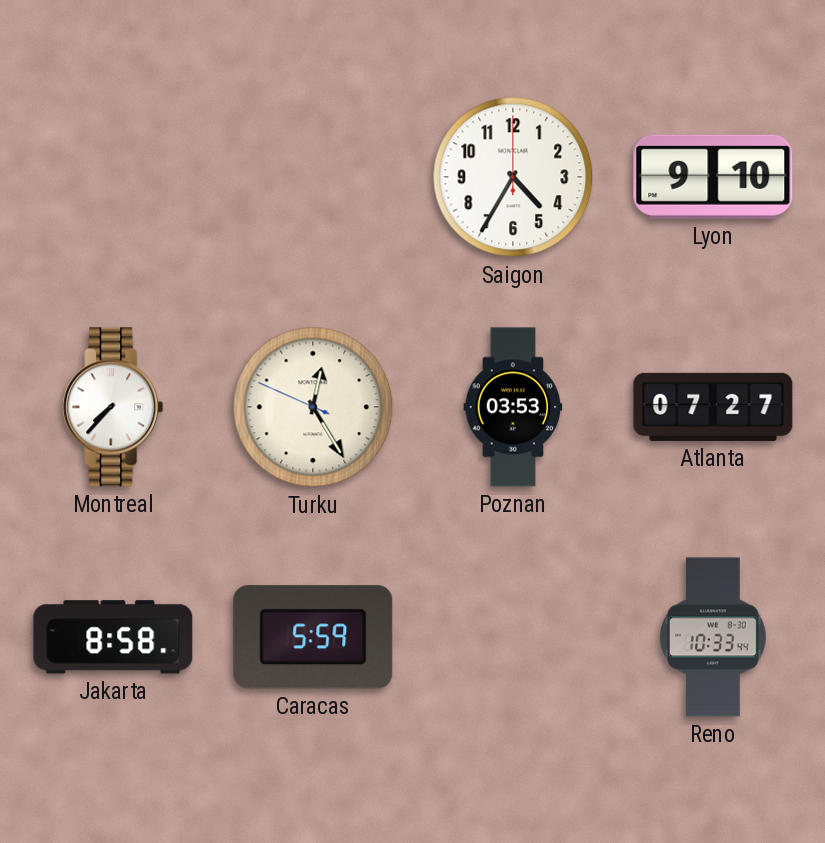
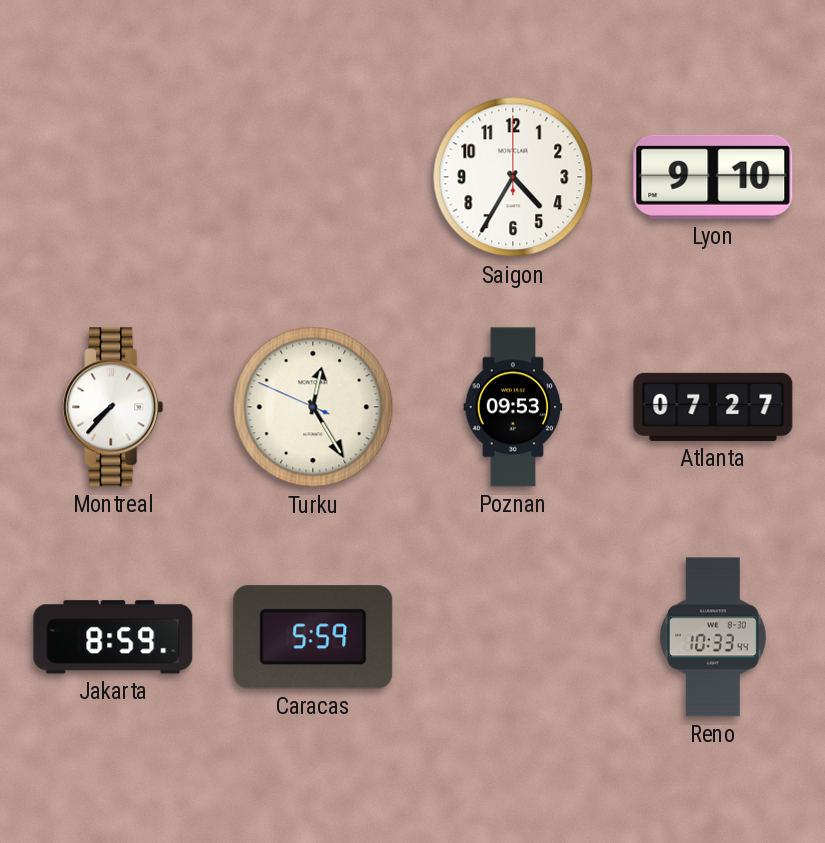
Poznan: 03:53 -> 09:53
Jakarta: 8:58 -> 8:59
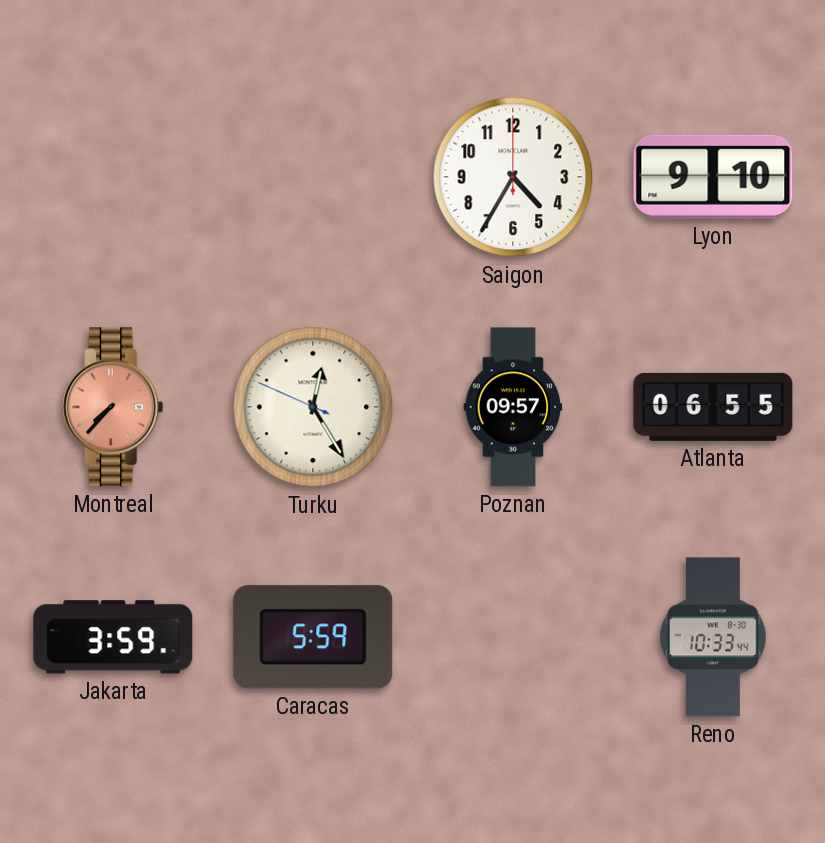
Montreal dial: white -> salmon
Poznan: 09:53 -> 09:57
Atlanta: 07:27 -> 06:55
Jakarta: 8:59 -> 3:59
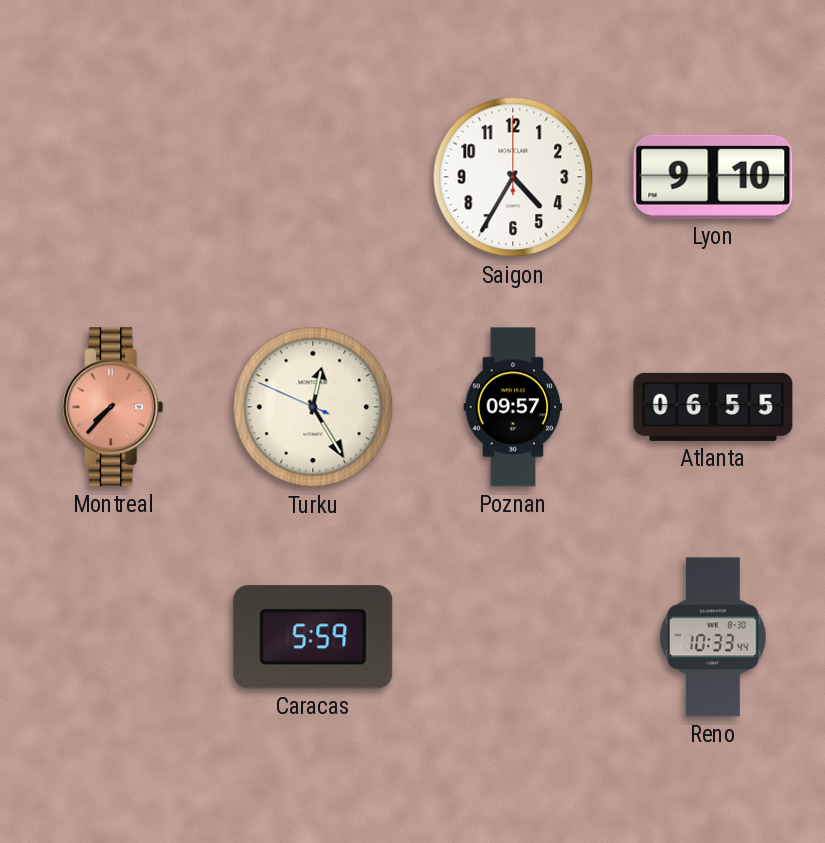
Jakarta: 3:59 -> none
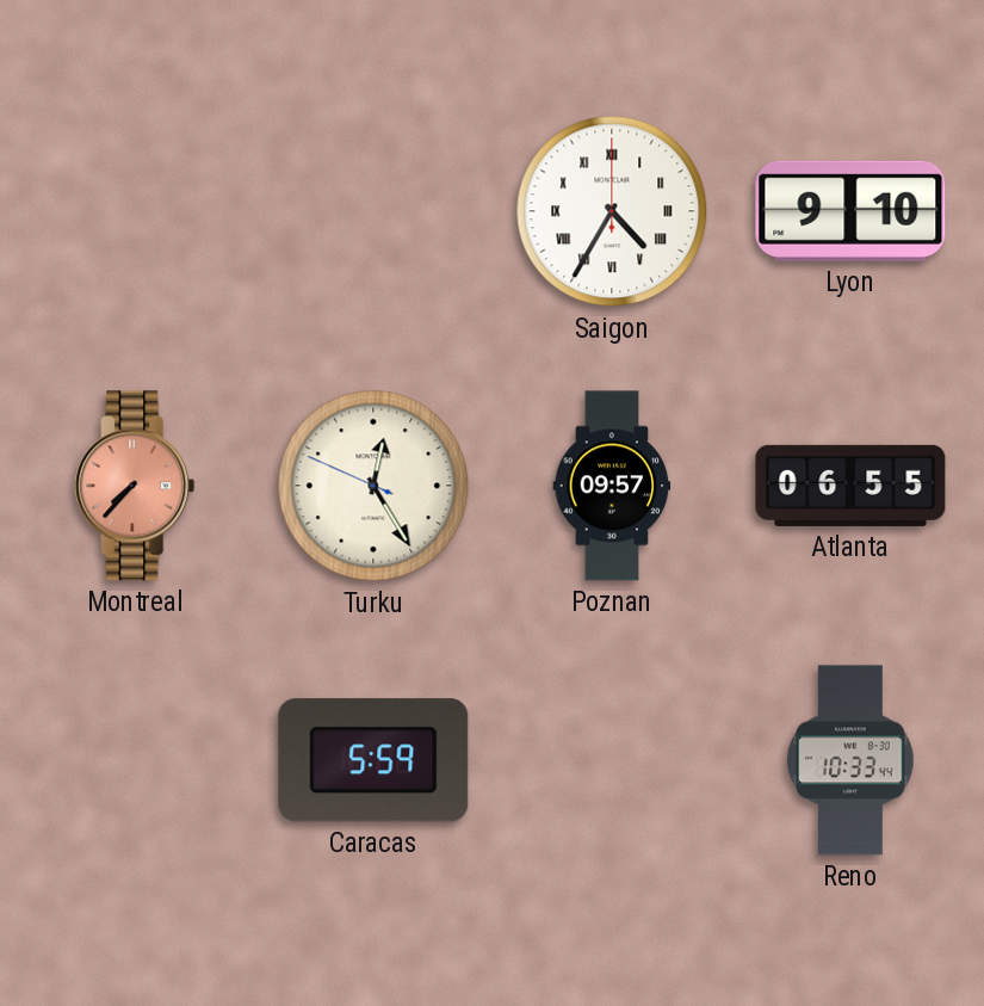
Saigon numerals: Arabic -> Roman
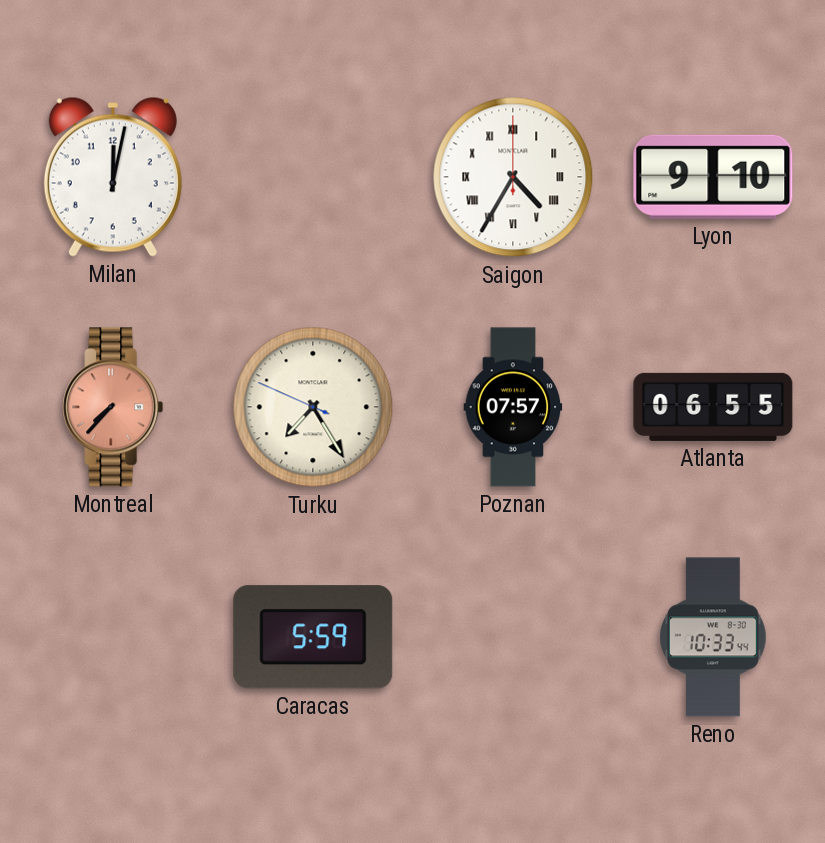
Milan: none -> 12:02
Turku: 12:24 -> 7:24
Poznan: 09:57 -> 07:57
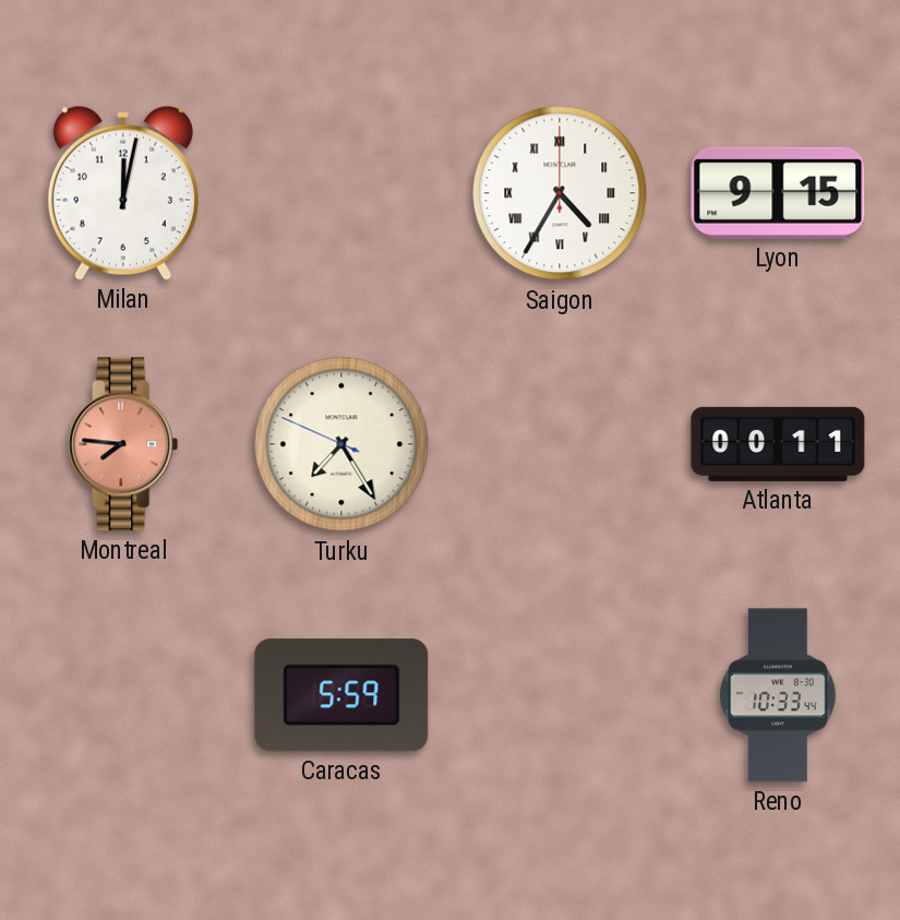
Lyon: 9:10 -> 9:15
Montreal: 7:37 -> 7:46
Poznan: 07:57 -> none
Atlanta: 06:55 -> 00:11
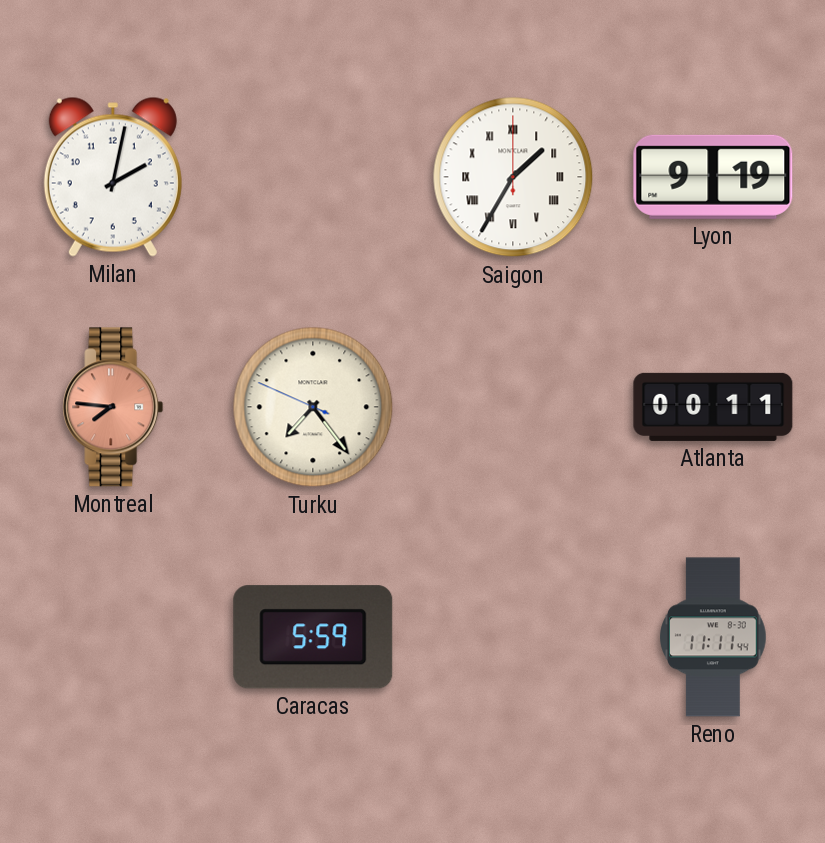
Milan: 12:02 -> 2:02
Saigon: 4:35 -> 1:35
Lyon: 9:15 -> 9:19
Turku: 7:24 -> 7:23
Reno: 10:33 -> 11:11
